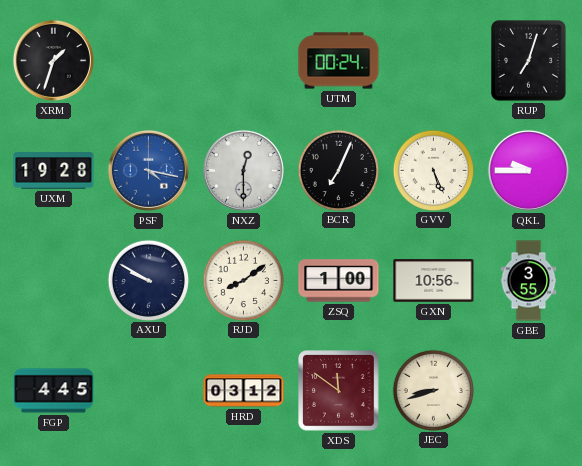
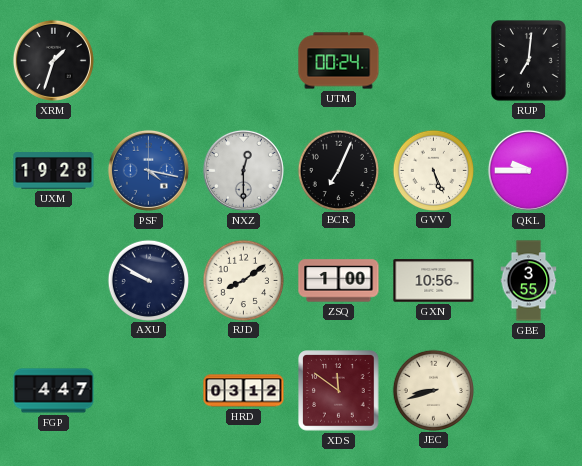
RUP: 7:03 -> 7:01
FGP: 4:45 -> 4:47
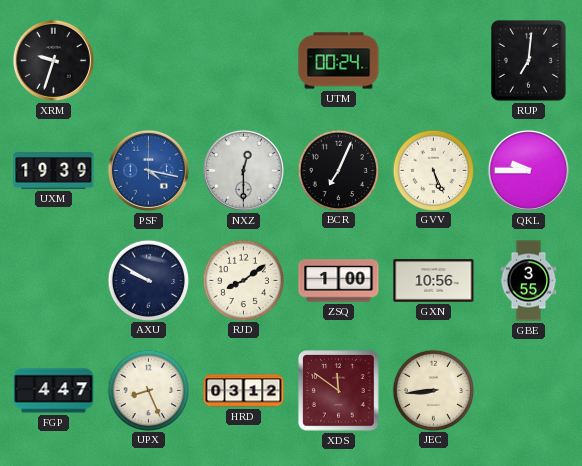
XRM: 1:33 -> 9:33
UXM: 19:28 -> 19:39
UPX: none -> 8:26
JEC: 8:42 -> 8:44
